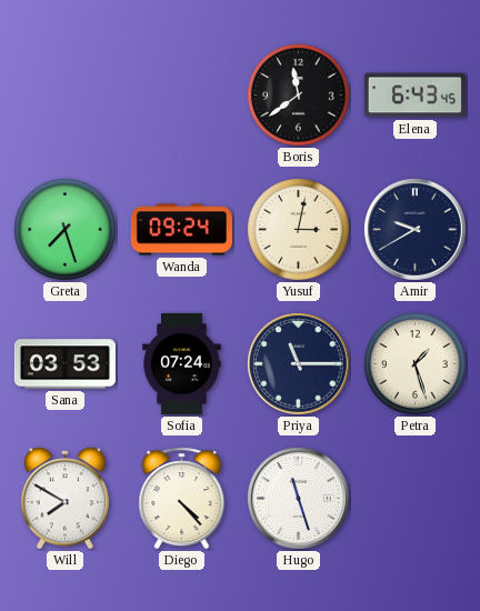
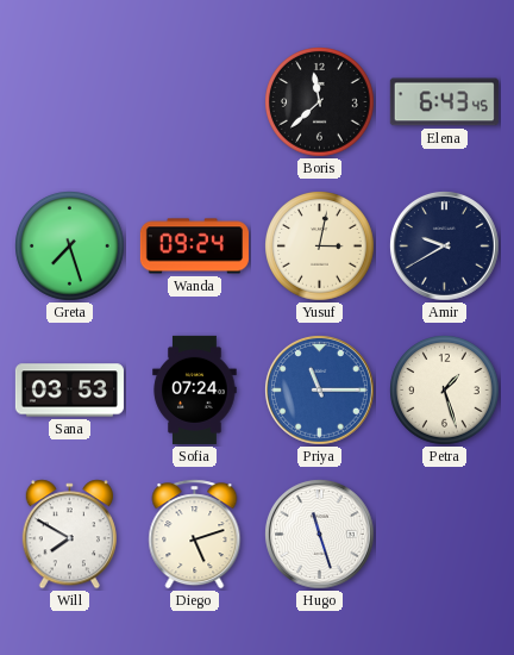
Boris: 11:39 -> 11:38
Priya dial: navy -> blue
Diego: 4:23 -> 5:12
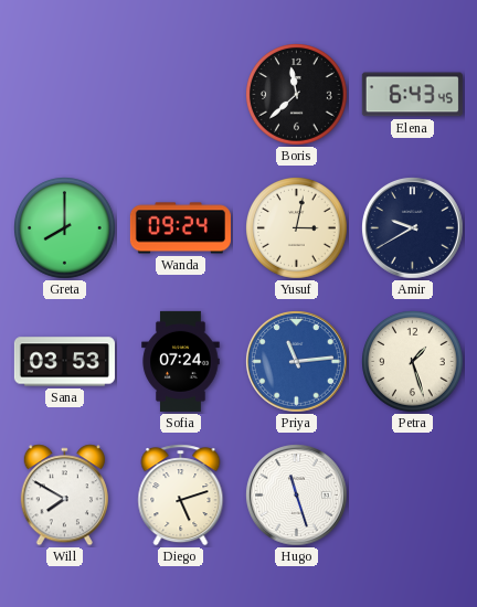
Greta: 7:27 -> 8:00
Priya: 11:15 -> 11:14
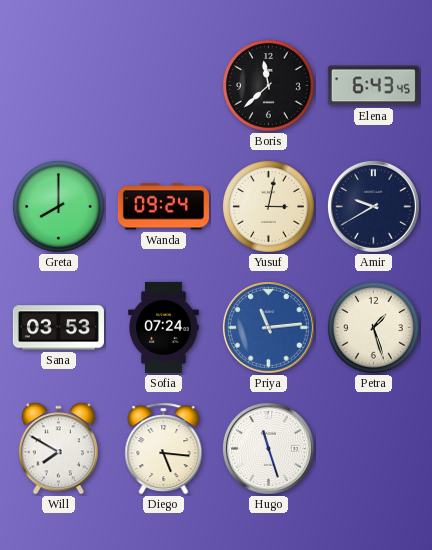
Diego: 5:12 -> 5:16
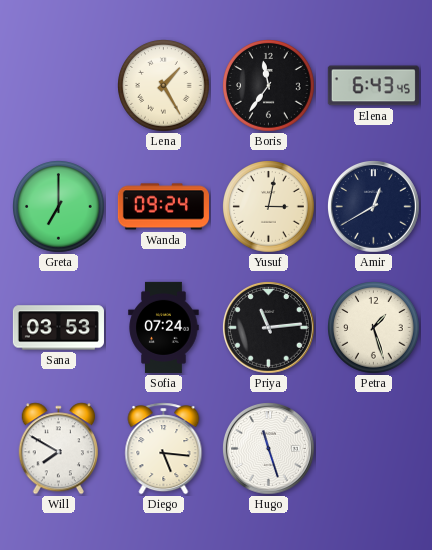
Lena: none -> 1:25
Boris: 11:38 -> 11:36
Greta: 8:00 -> 7:00
Amir: 9:40 -> 12:40
Priya dial: blue -> black
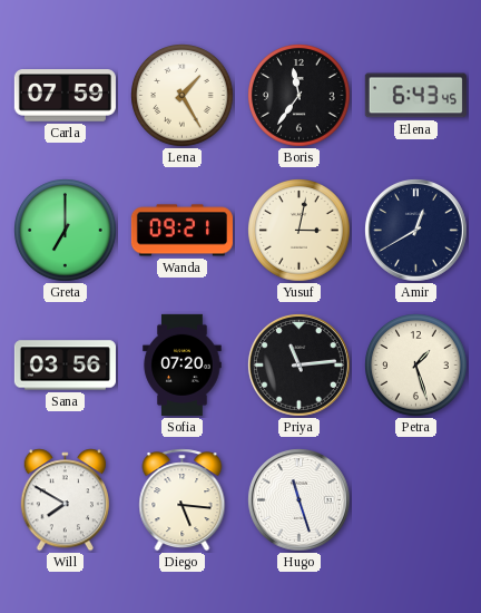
Carla: none -> 07:59
Wanda: 09:24 -> 09:21
Sana: 03:53 -> 03:56
Sofia: 07:24 -> 07:20
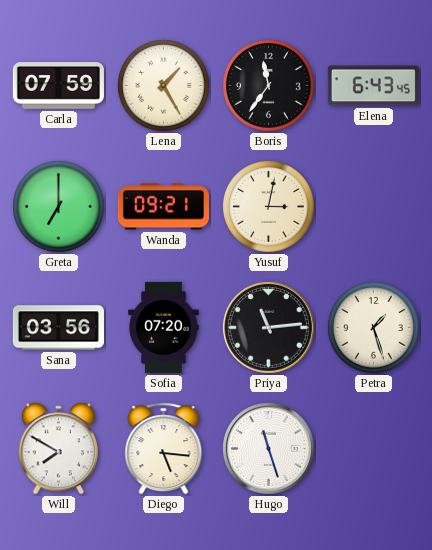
Amir: 12:40 -> none
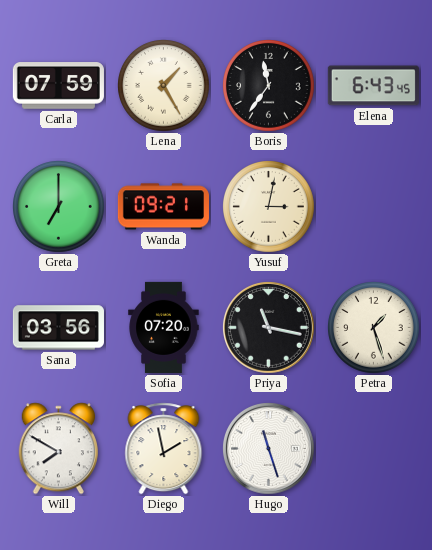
Priya: 11:14 -> 11:17
Diego: 5:16 -> 1:58
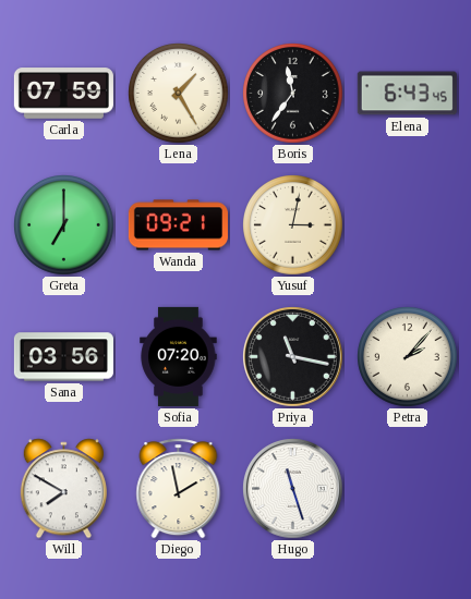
Petra: 1:27 -> 2:07
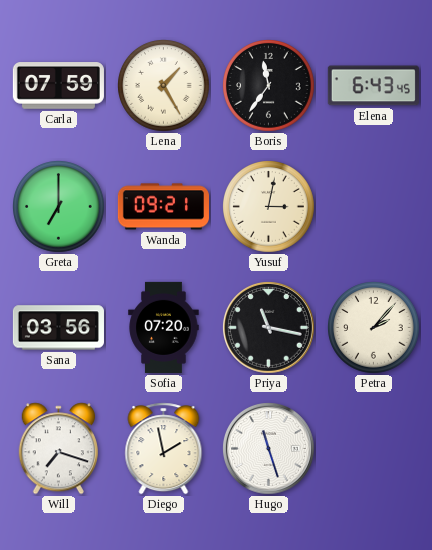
Will: 7:50 -> 7:18
